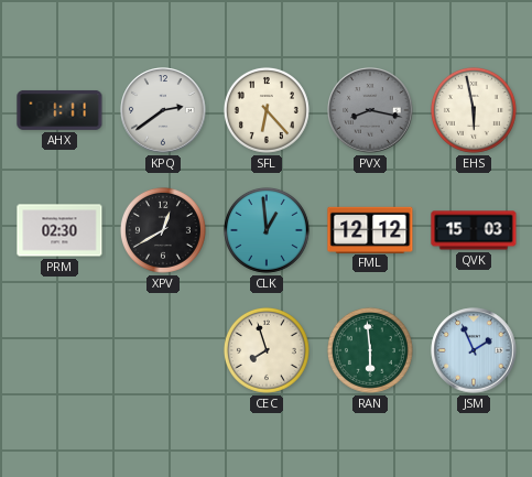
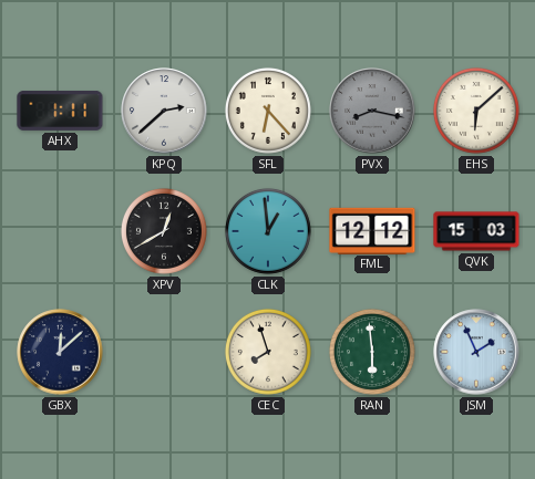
KPQ: 2:39 -> 2:38
EHS: 5:58 -> 6:08
PRM: 02:30 -> none
GBX: none -> 12:08
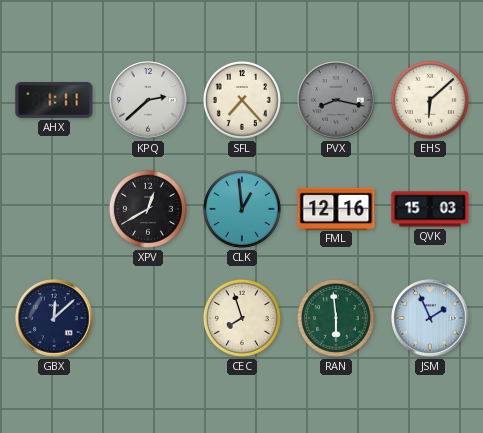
SFL: 6:23 -> 7:23
FML: 12:12 -> 12:16
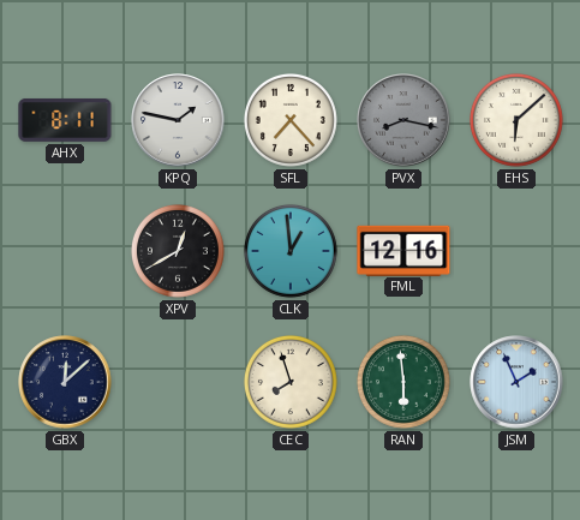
AHX: 1:11 -> 8:11
KPQ: 2:38 -> 1:47
QVK: 15:03 -> none
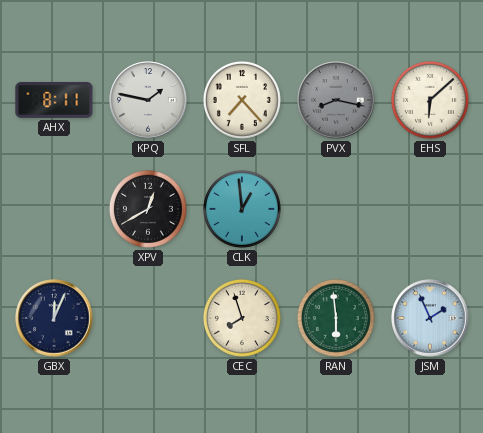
FML: 12:16 -> none
GBX: 12:08 -> 12:04
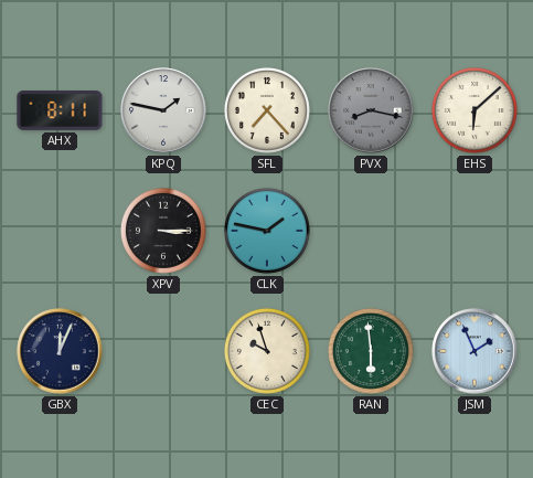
XPV: 12:40 -> 3:15
CLK: 12:59 -> 1:47
CEC: 7:57 -> 9:57
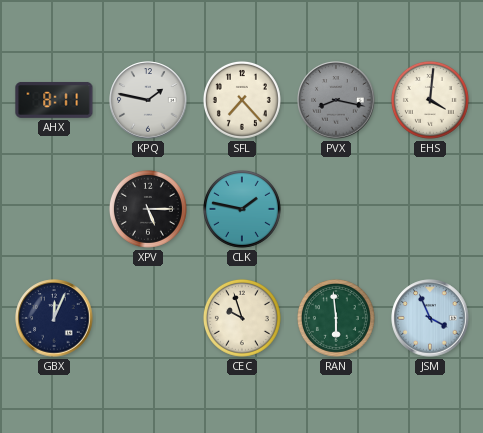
EHS: 6:08 -> 4:01
XPV: 3:15 -> 5:15
JSM: 1:56 -> 3:56
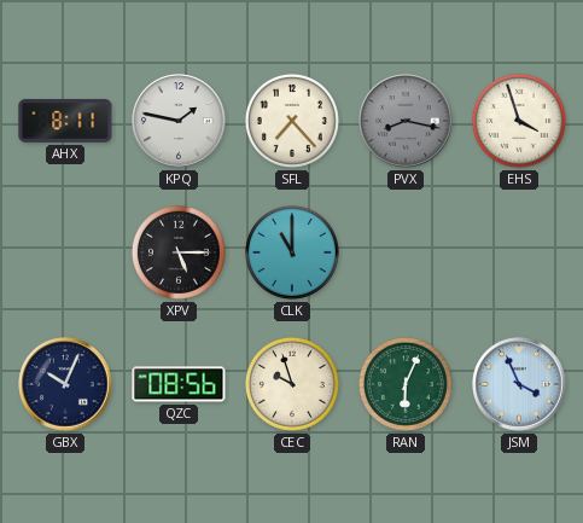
EHS: 4:01 -> 3:57
CLK: 1:47 -> 11:00
GBX: 12:04 -> 10:04
QZC: none -> 08:56
RAN: 5:59 -> 6:04
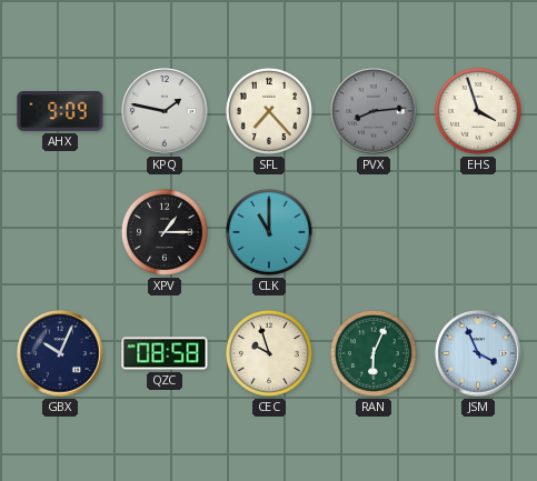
AHX: 8:11 -> 9:09
PVX: 8:17 -> 8:14
XPV: 5:15 -> 1:15
QZC: 08:56 -> 08:58
